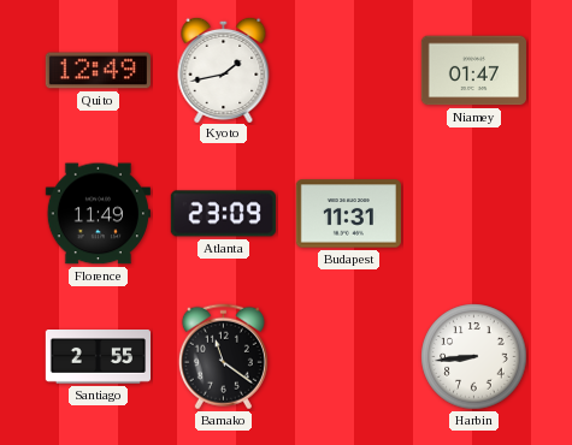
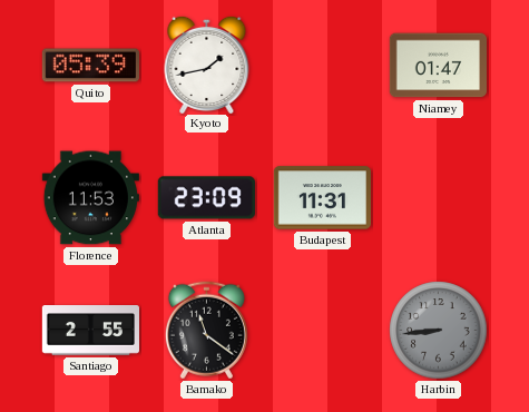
Quito: 12:49 -> 05:39
Florence: 11:49 -> 11:53
Harbin dial: white -> grey
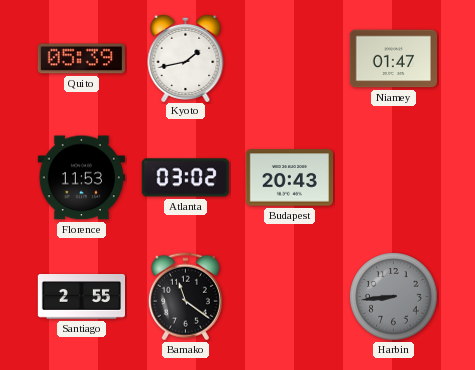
Atlanta: 23:09 -> 03:02
Budapest: 11:31 -> 20:43
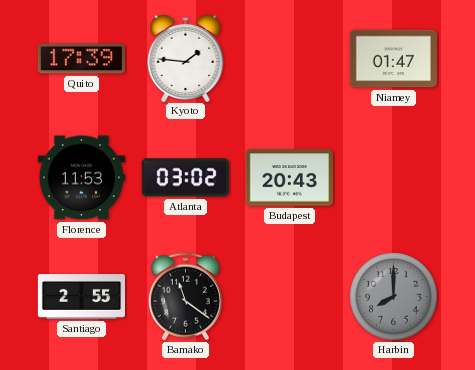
Quito: 05:39 -> 17:39
Kyoto: 1:43 -> 1:46
Harbin: 8:44 -> 8:00
